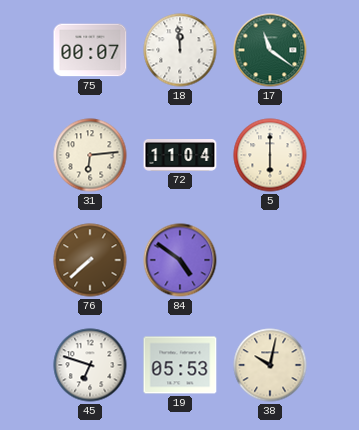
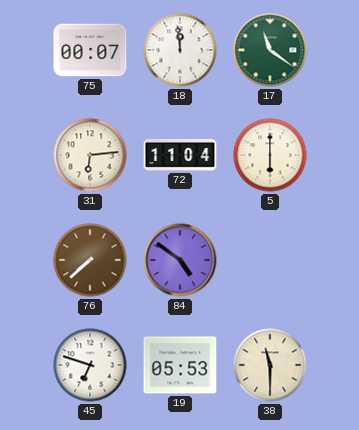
38: 10:02 -> 11:30
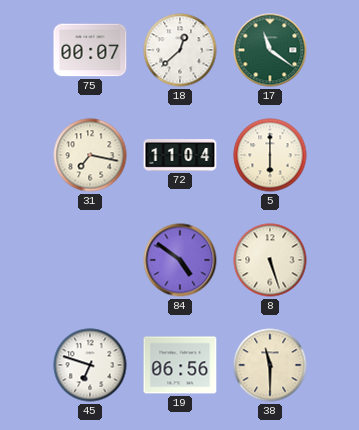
18: 11:59 -> 12:38
31: 6:14 -> 7:17
76: 7:38 -> none
8: none -> 5:27
19: 05:53 -> 06:56
